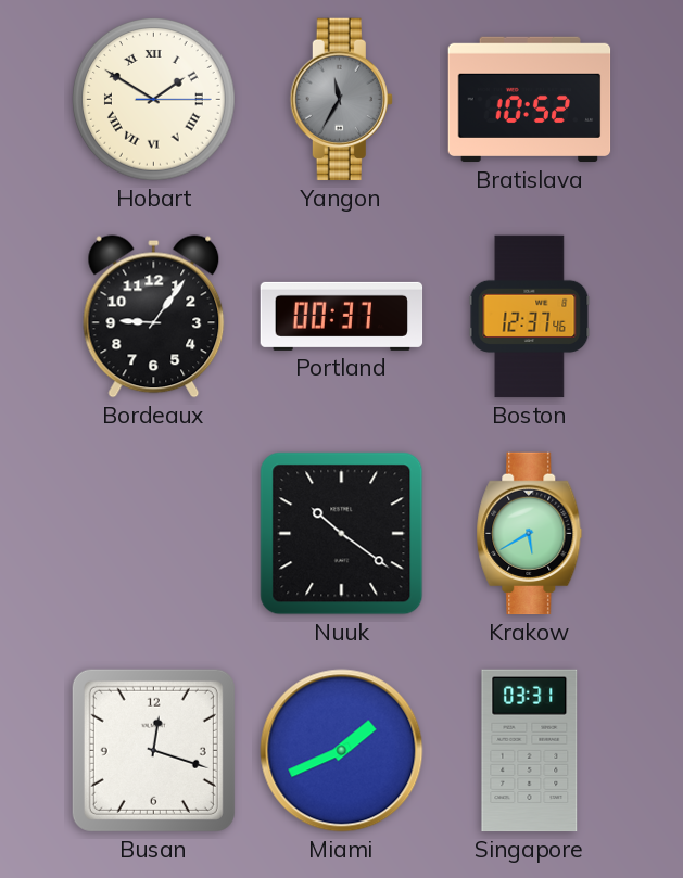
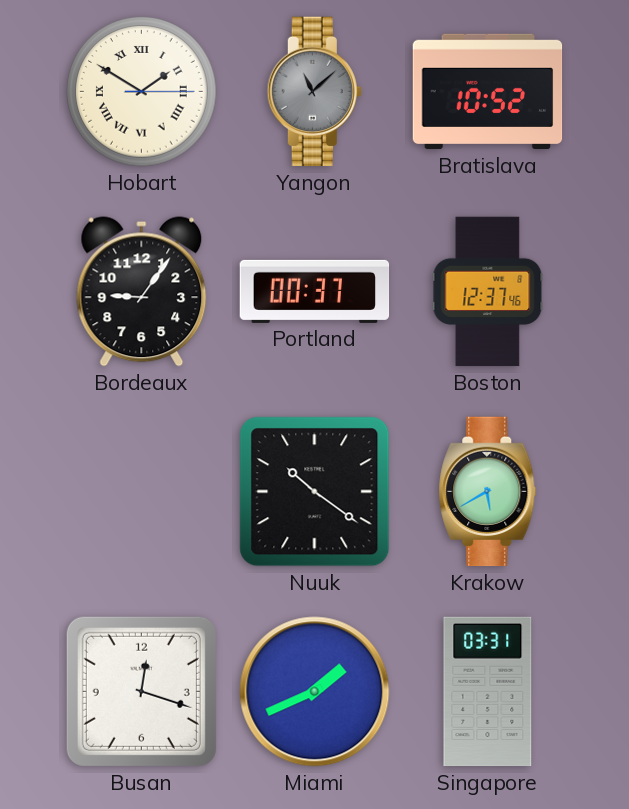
Yangon: 11:35 -> 11:08
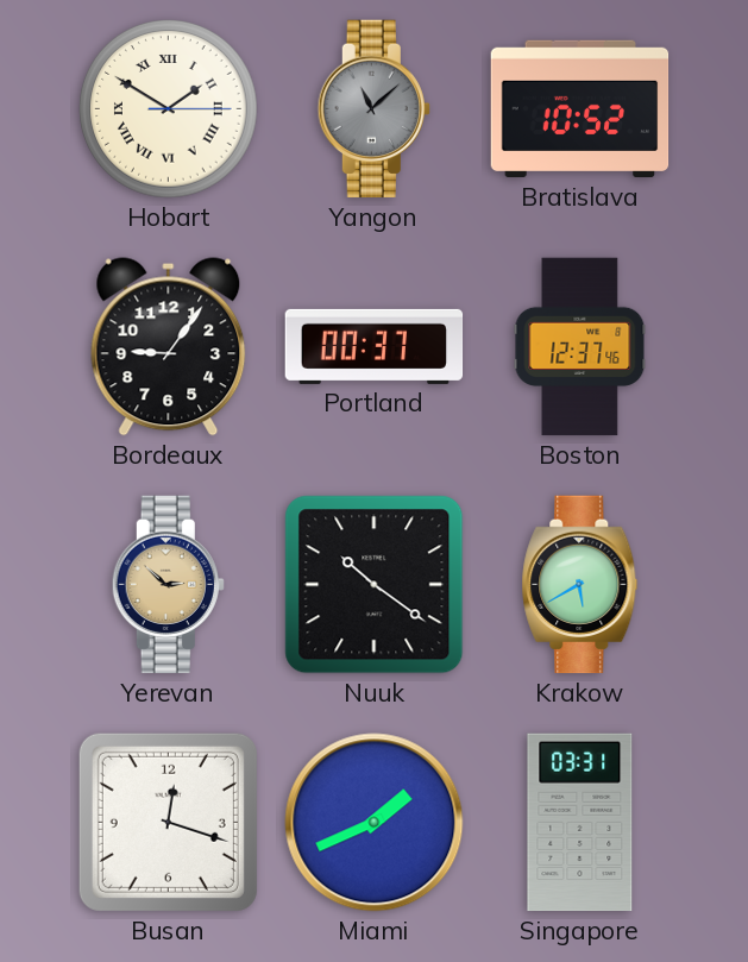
Yerevan: none -> 2:52
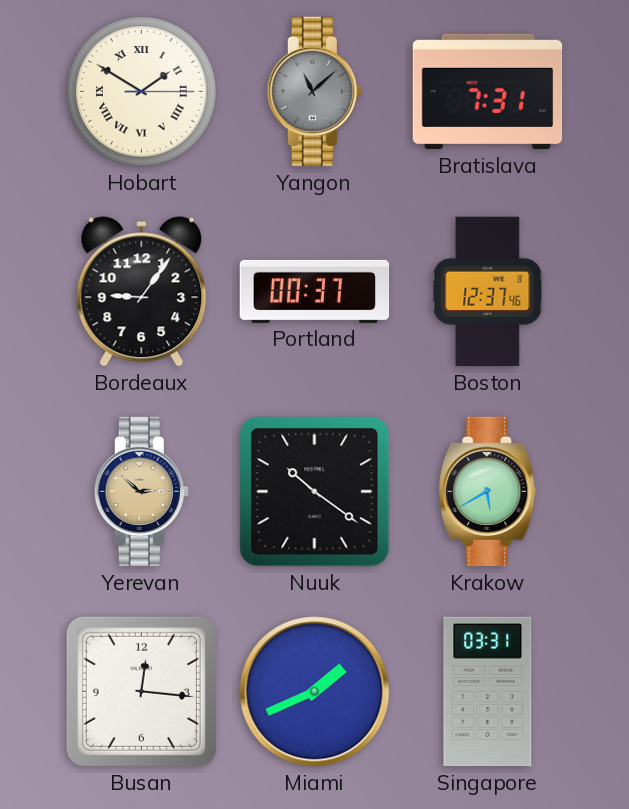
Bratislava: 10:52 -> 7:31
Busan: 12:18 -> 12:16
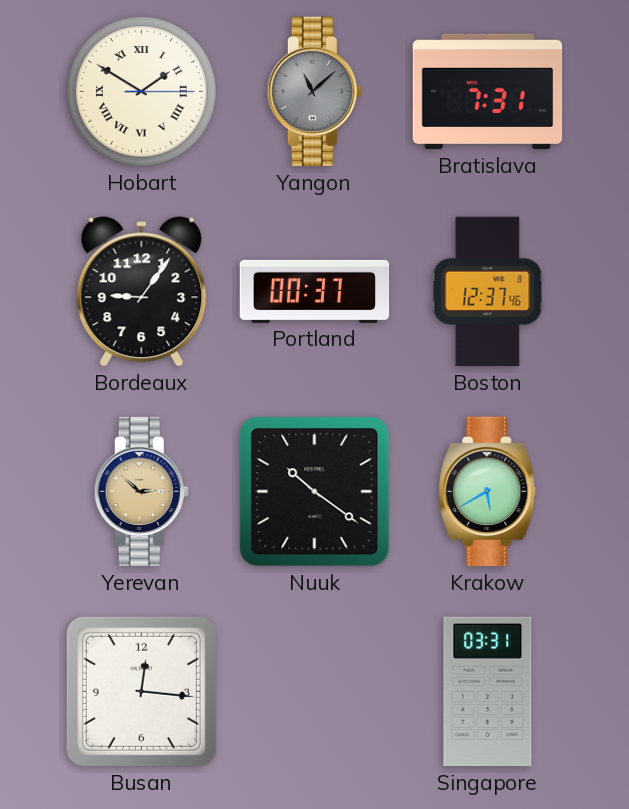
Miami: 1:41 -> none
